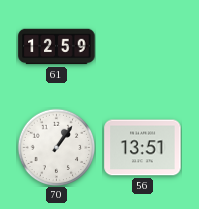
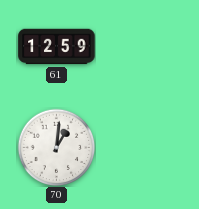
70: 1:06 -> 1:01
56: 13:51 -> none
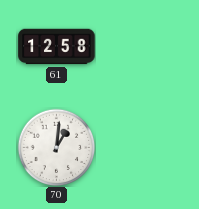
61: 12:59 -> 12:58
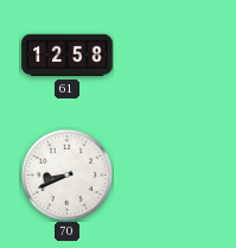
70: 1:01 -> 8:41
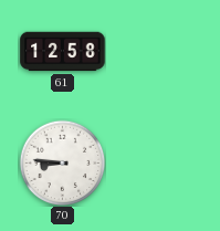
70: 8:41 -> 8:46
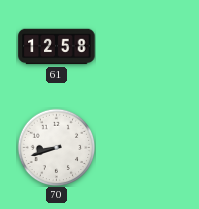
70: 8:46 -> 8:42
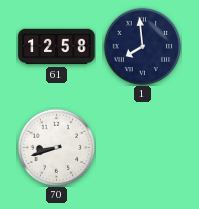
1: none -> 7:59
